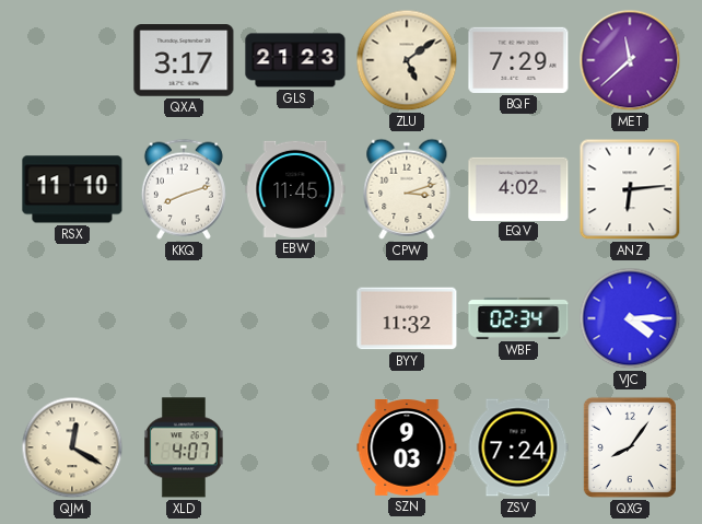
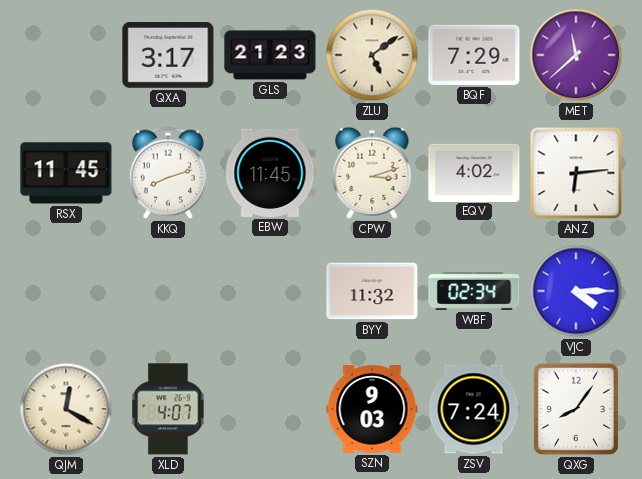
RSX: 11:10 -> 11:45
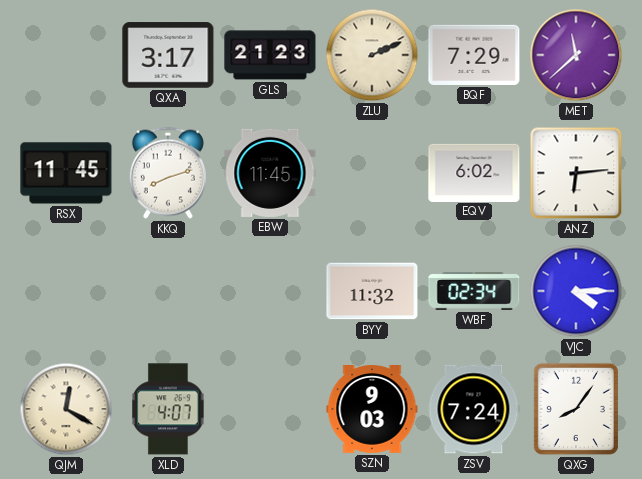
ZLU: 5:09 -> 2:11
CPW: 3:12 -> none
EQV: 4:02 -> 6:02
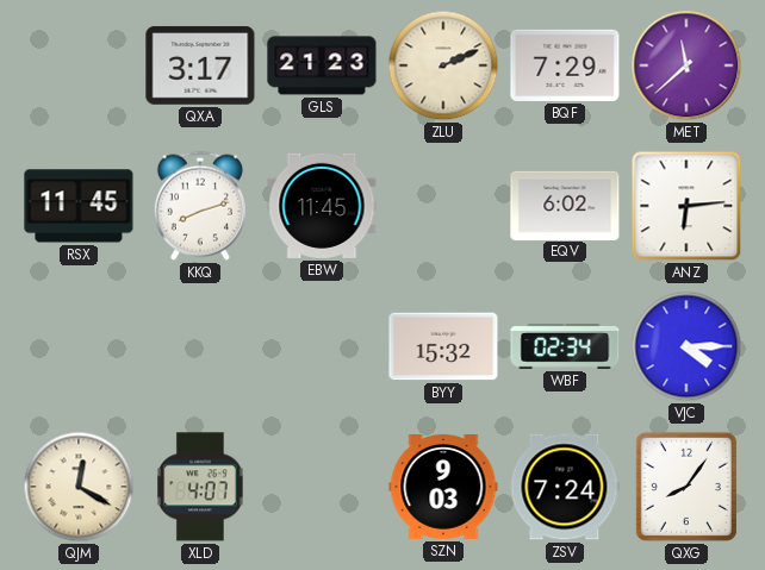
BYY: 11:32 -> 15:32
